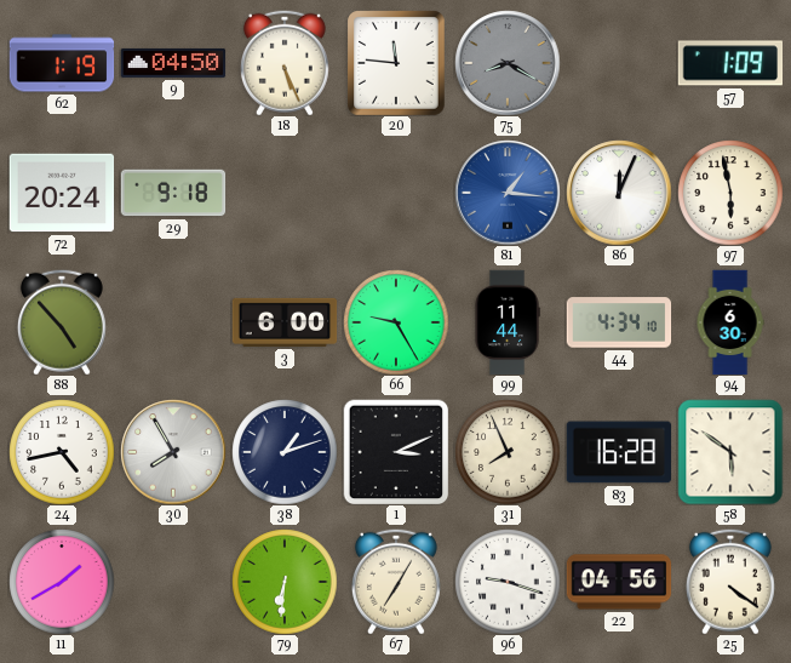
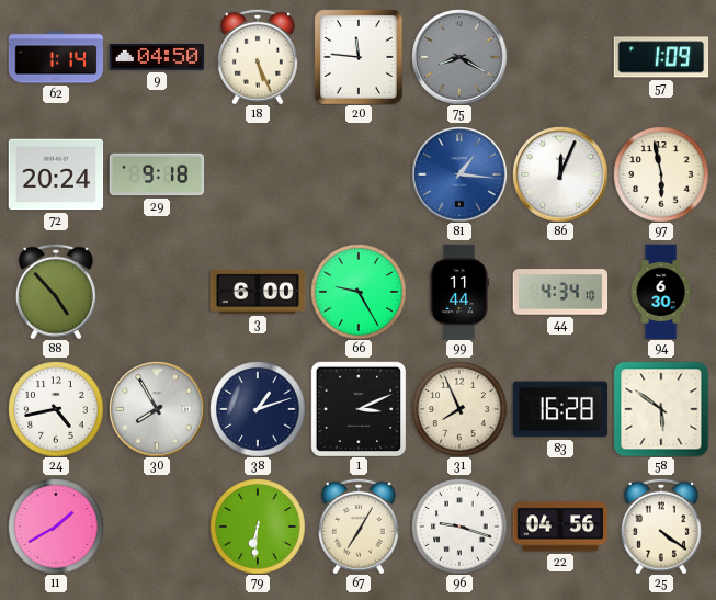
62: 1:19 -> 1:14
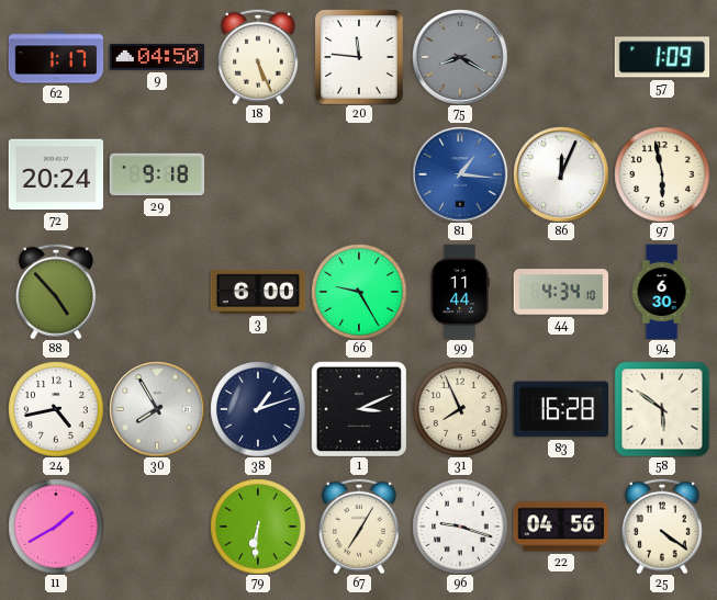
62: 1:14 -> 1:17
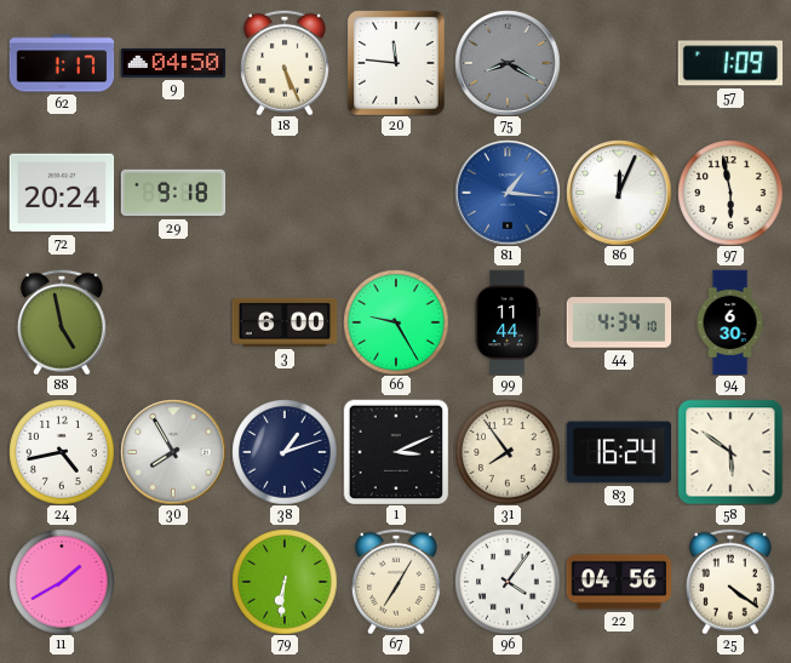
88: 4:53 -> 4:58
31: 7:56 -> 7:54
83: 16:28 -> 16:24
96: 9:18 -> 4:06
